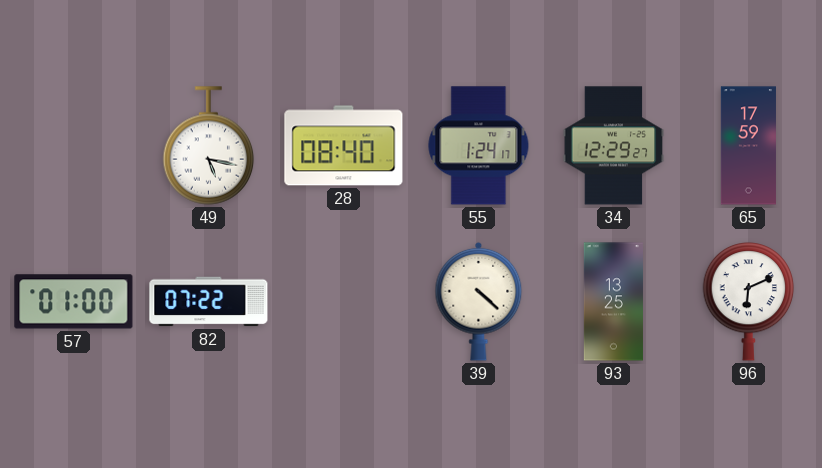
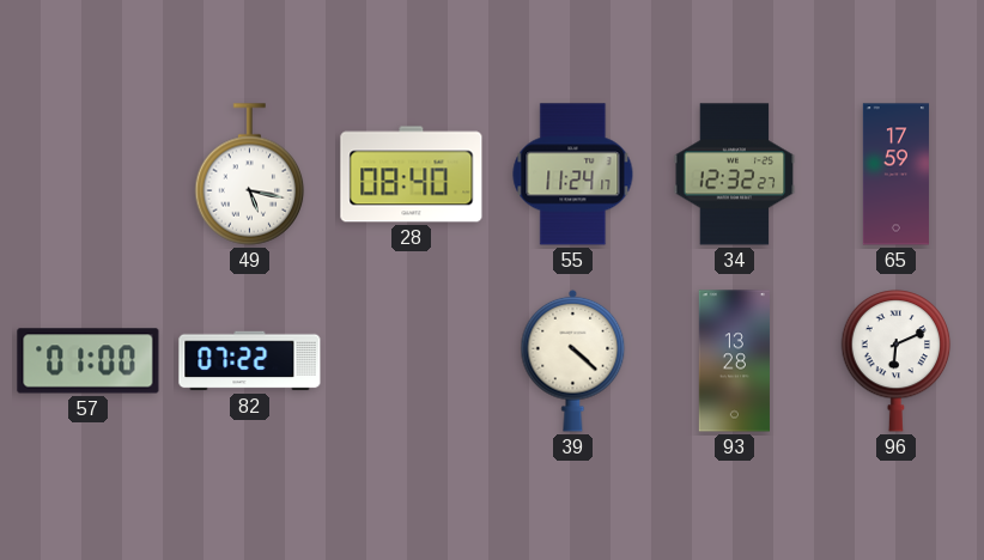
55: 1:24 -> 11:24
34: 12:29 -> 12:32
93: 13:25 -> 13:28
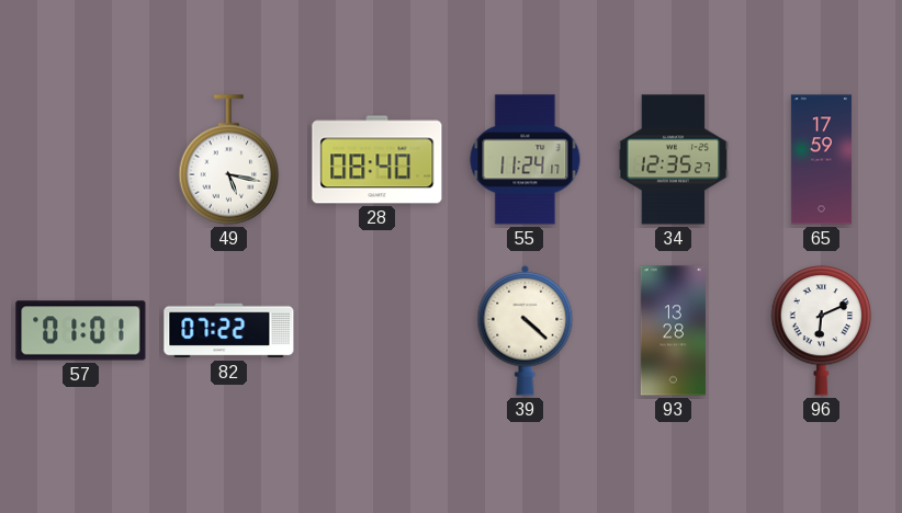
34: 12:32 -> 12:35
57: 01:00 -> 01:01
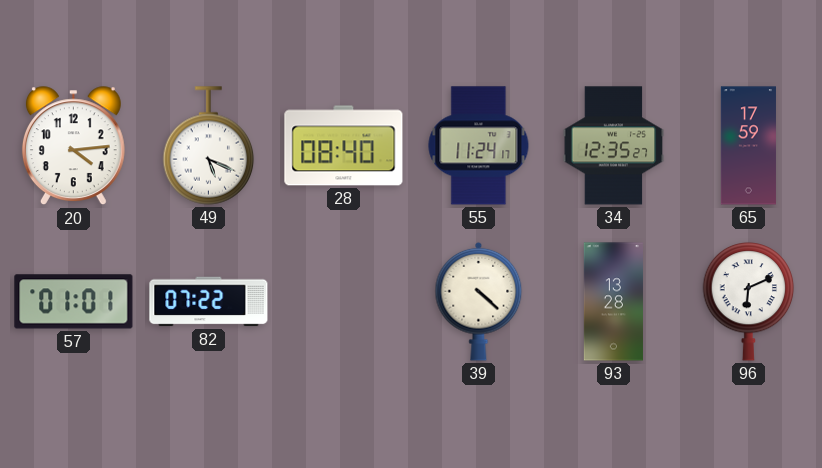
20: none -> 4:14
49: 5:17 -> 5:19
